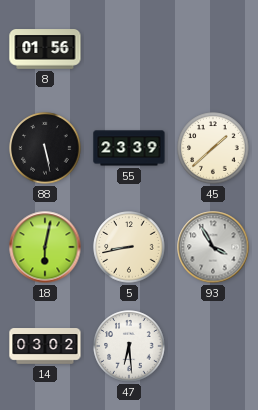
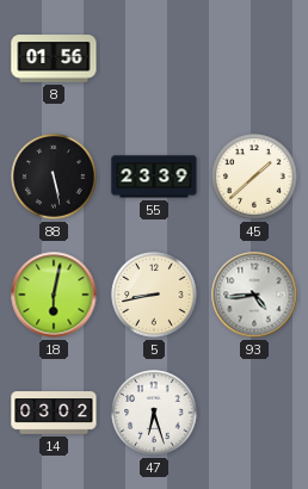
93: 3:55 -> 4:44
47: 6:29 -> 6:27
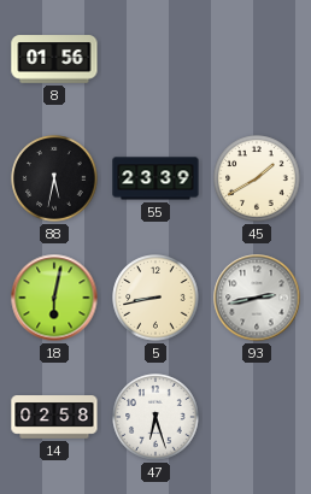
88: 5:28 -> 5:32
45: 1:38 -> 1:40
93: 4:44 -> 2:43
14: 03:02 -> 02:58
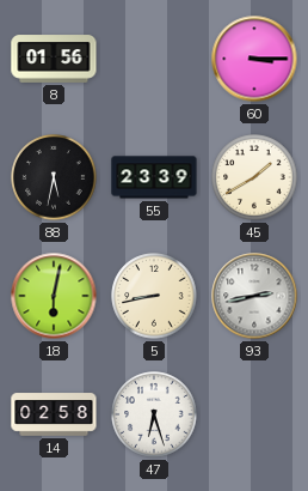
60: none -> 3:15
